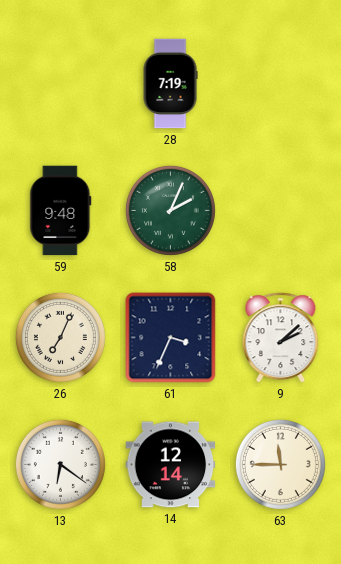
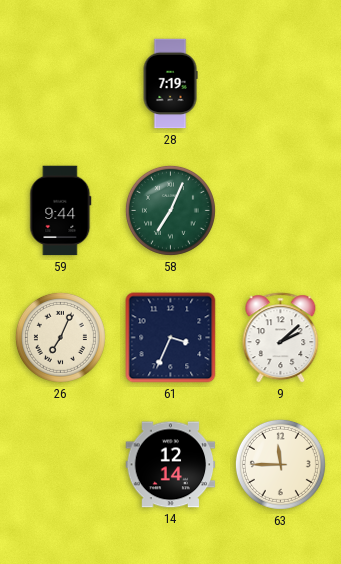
59: 9:48 -> 9:44
58: 2:04 -> 7:04
13: 6:21 -> none
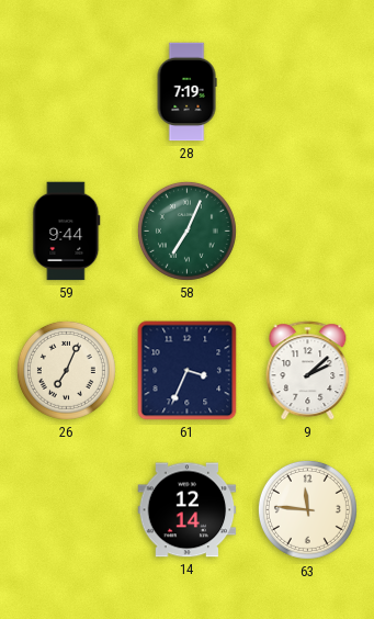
63: 11:45 -> 11:46
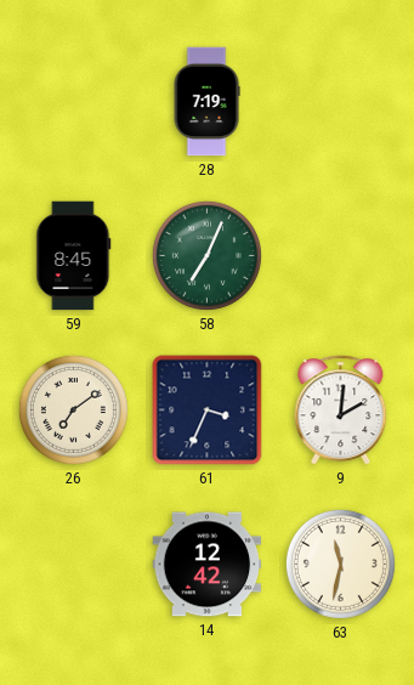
59: 9:44 -> 8:45
26: 7:04 -> 7:09
9: 2:08 -> 2:01
14: 12:14 -> 12:42
63: 11:46 -> 11:32
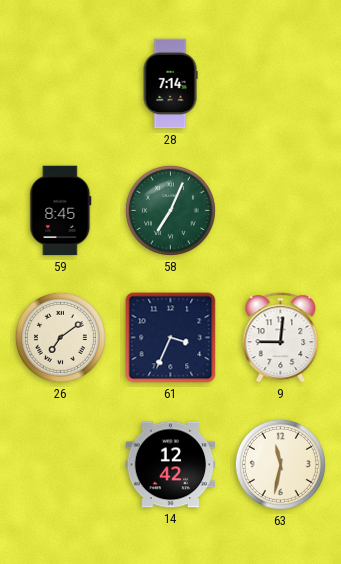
28: 7:19 -> 7:14
9: 2:01 -> 9:01
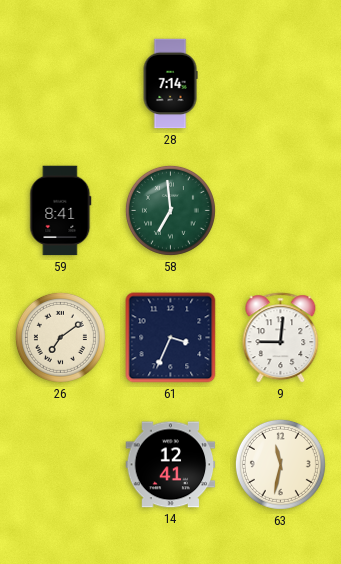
59: 8:45 -> 8:41
58: 7:04 -> 6:59
14: 12:42 -> 12:41
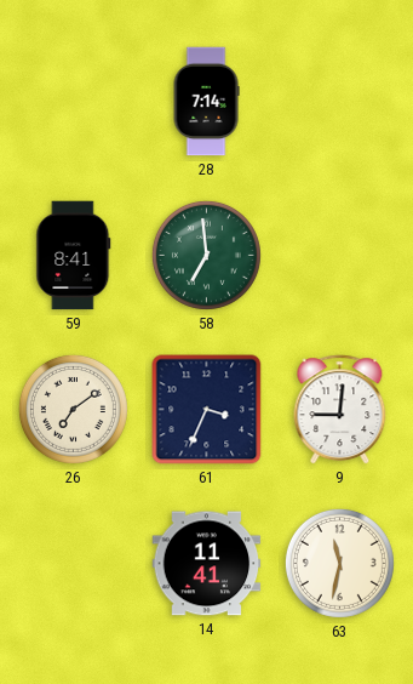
14: 12:41 -> 11:41
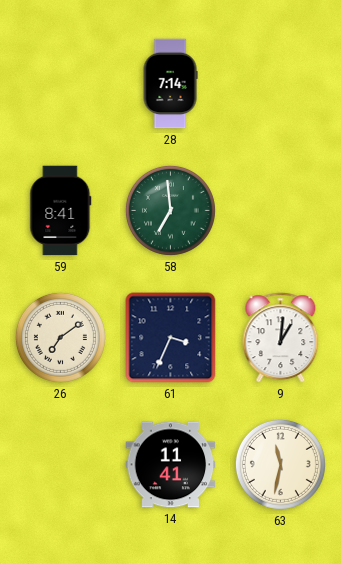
9: 9:01 -> 1:01
